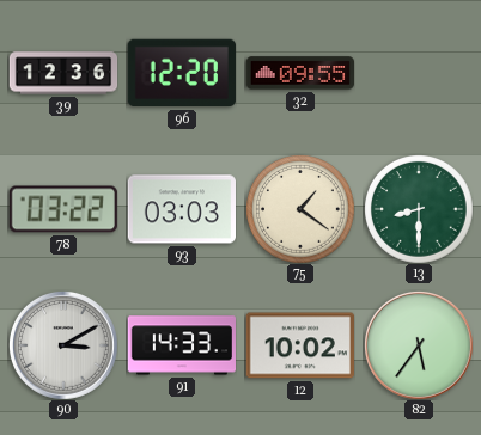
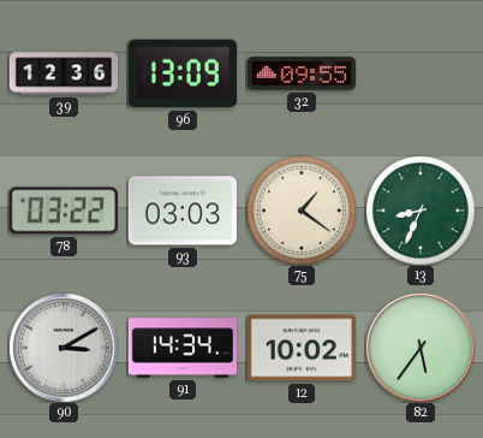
96: 12:20 -> 13:09
13: 8:30 -> 8:34
91: 14:33 -> 14:34
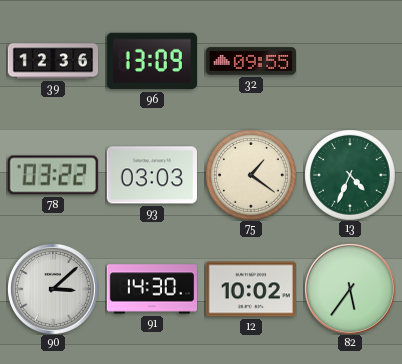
13: 8:34 -> 4:34
90: 3:10 -> 3:08
91: 14:34 -> 14:30
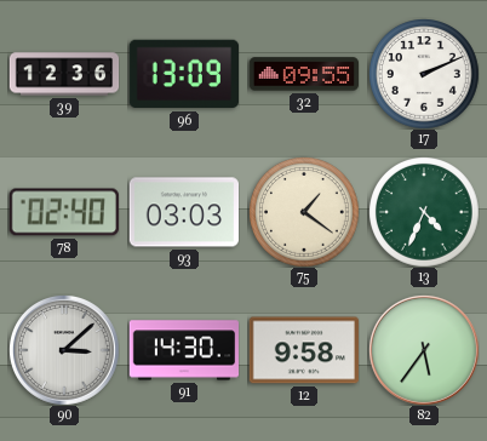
17: none -> 2:11
78: 03:22 -> 02:40
12: 10:02 -> 9:58
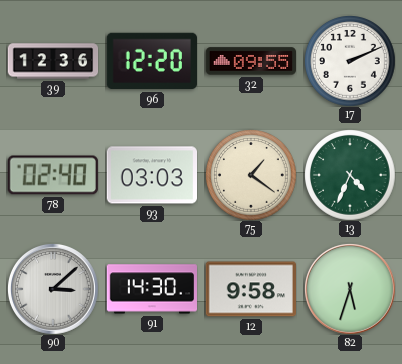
96: 13:09 -> 12:20
82: 5:36 -> 5:33
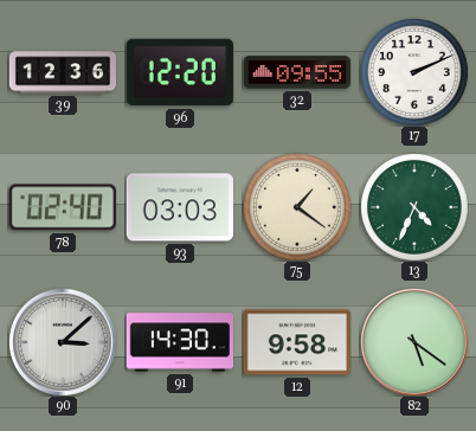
82: 5:33 -> 5:21
